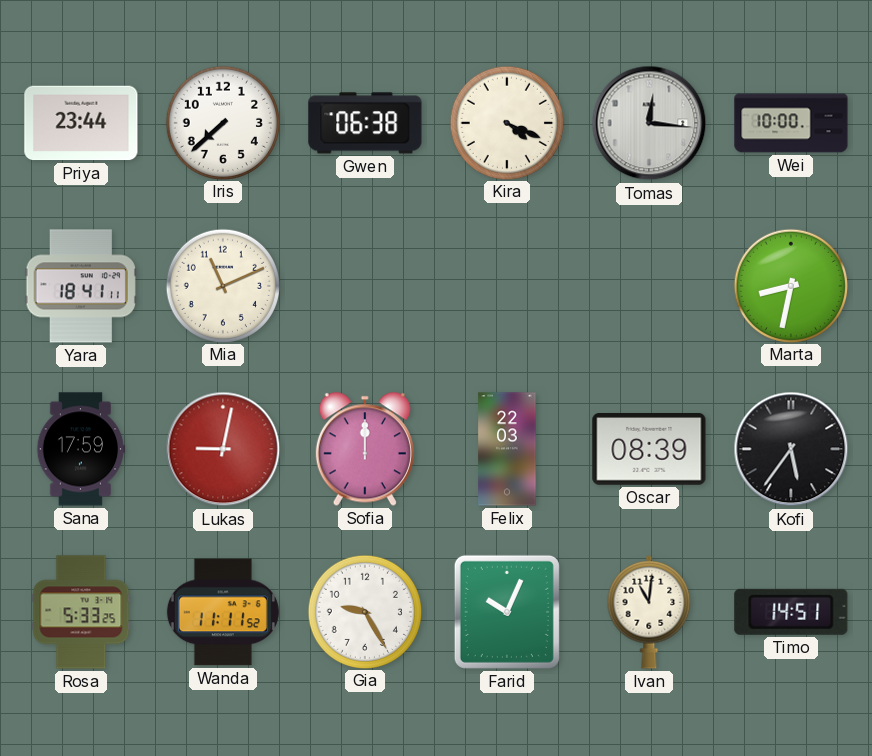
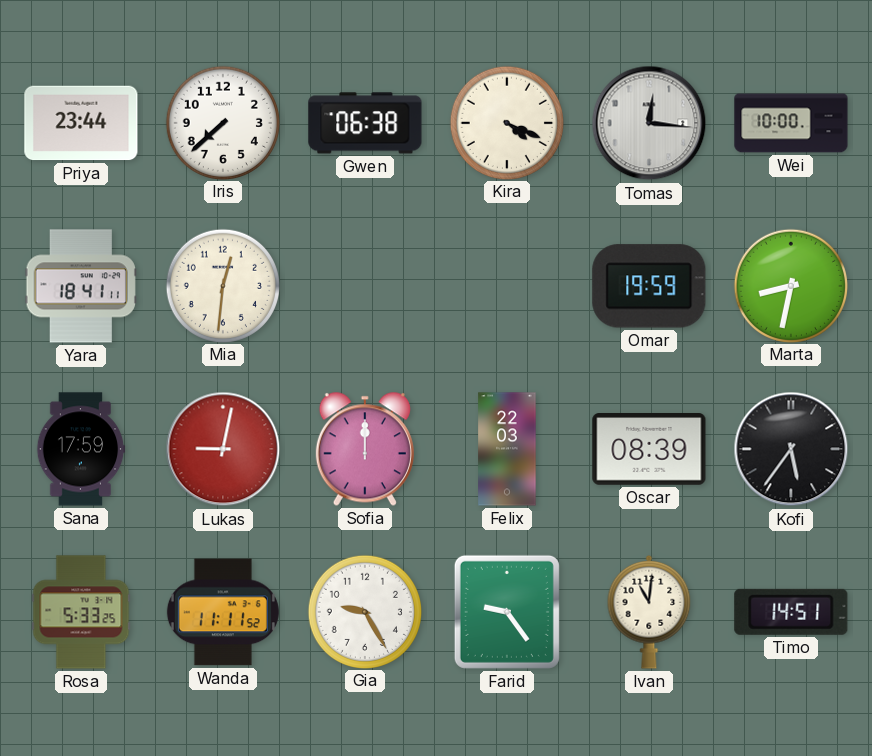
Mia: 11:11 -> 12:31
Omar: none -> 19:59
Farid: 10:04 -> 9:24
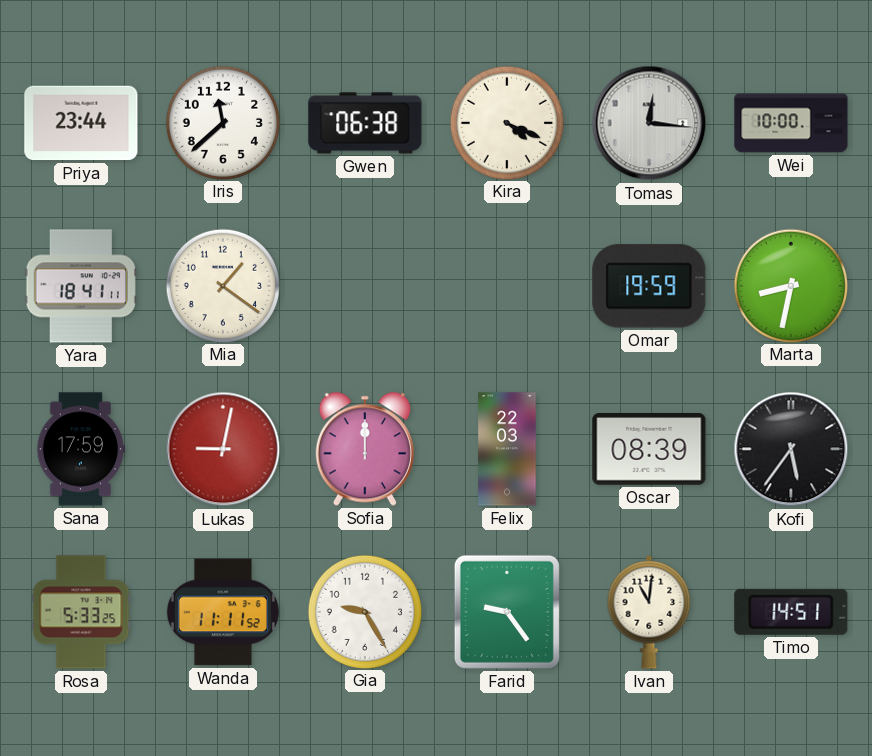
Iris: 7:38 -> 11:38
Mia: 12:31 -> 1:21
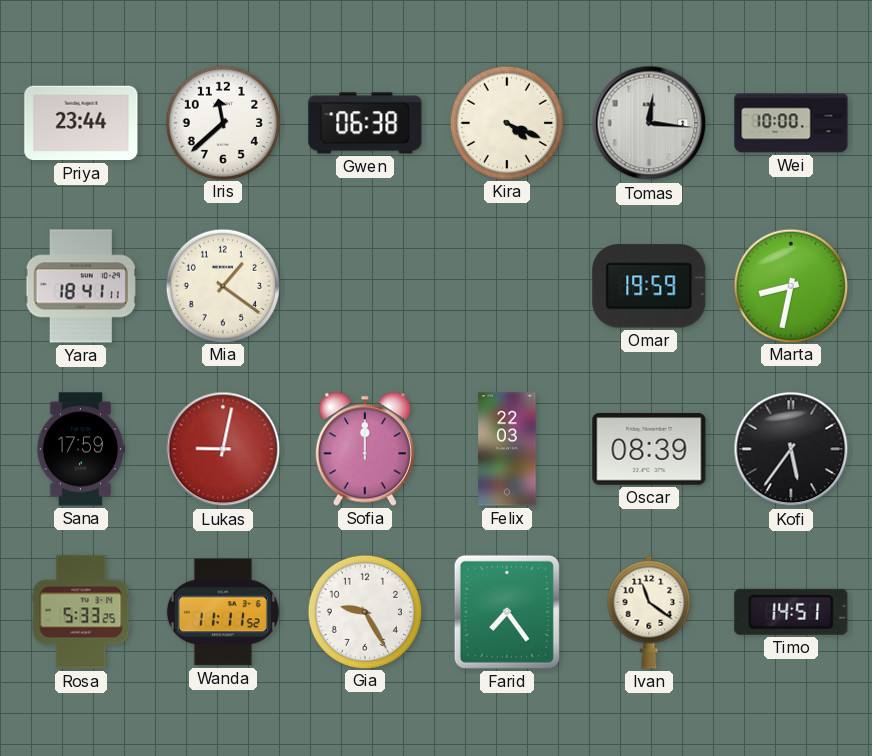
Farid: 9:24 -> 7:24
Ivan: 11:01 -> 11:21
